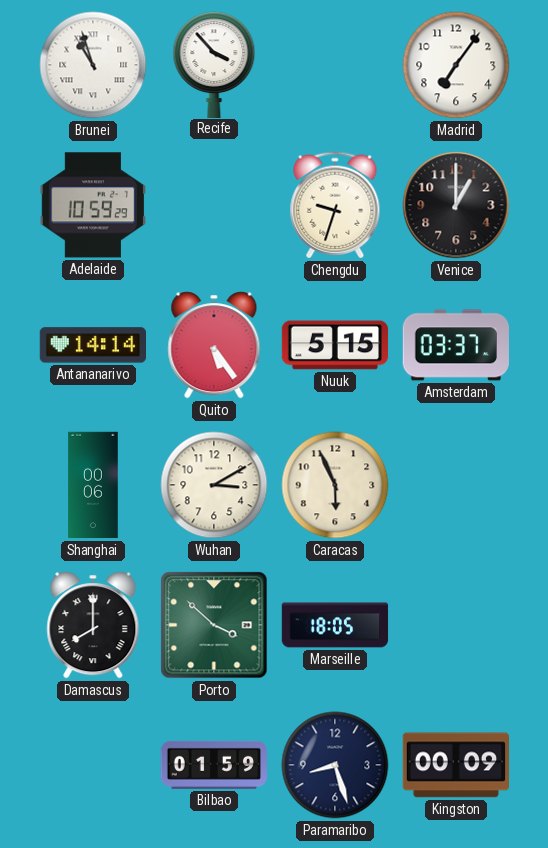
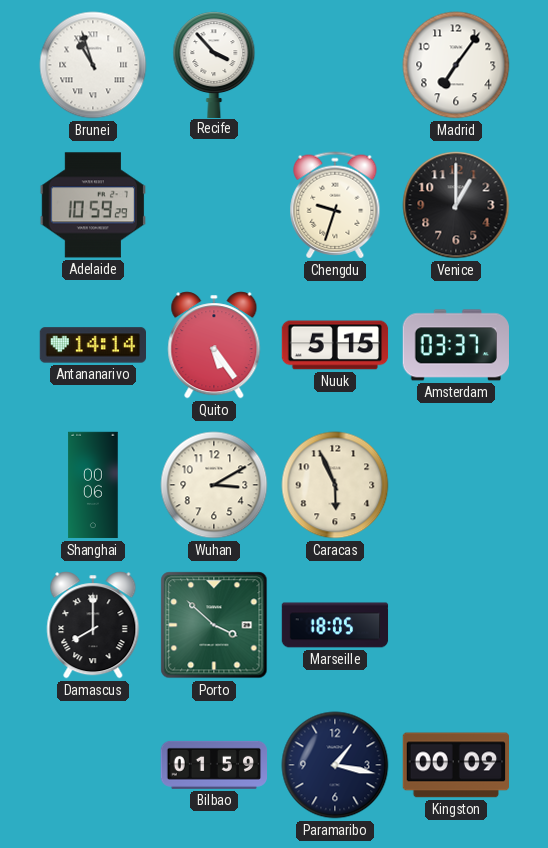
Paramaribo: 8:27 -> 1:17
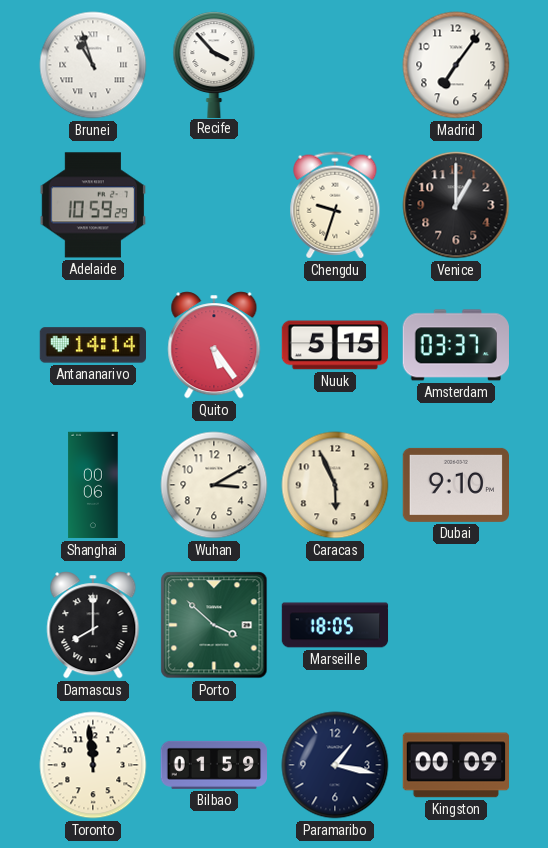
Dubai: none -> 9:10
Toronto: none -> 11:59
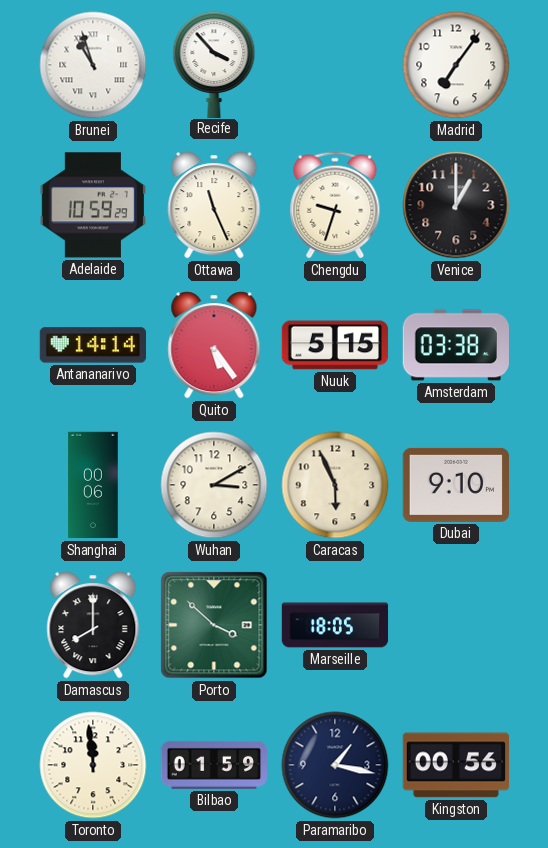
Ottawa: none -> 11:26
Amsterdam: 03:37 -> 03:38
Kingston: 00:09 -> 00:56
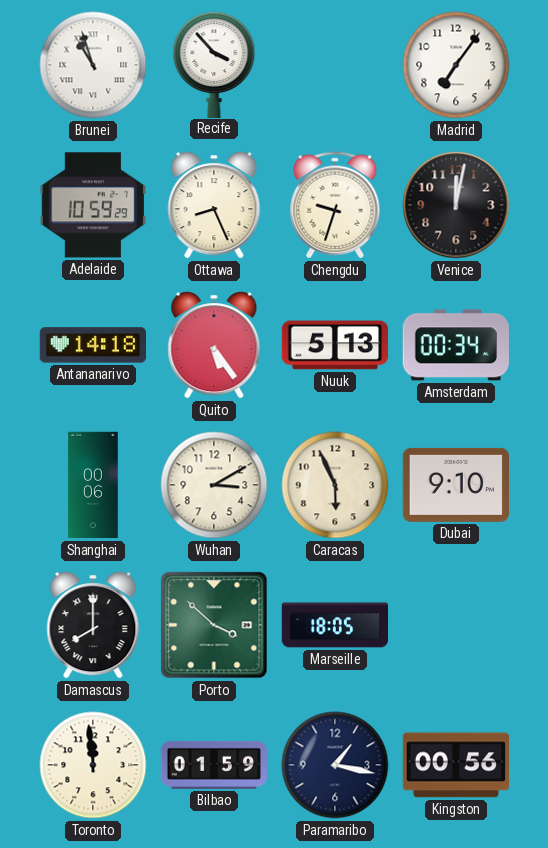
Ottawa: 11:26 -> 8:26
Venice: 1:00 -> 12:02
Antananarivo: 14:14 -> 14:18
Nuuk: 5:15 -> 5:13
Amsterdam: 03:38 -> 00:34
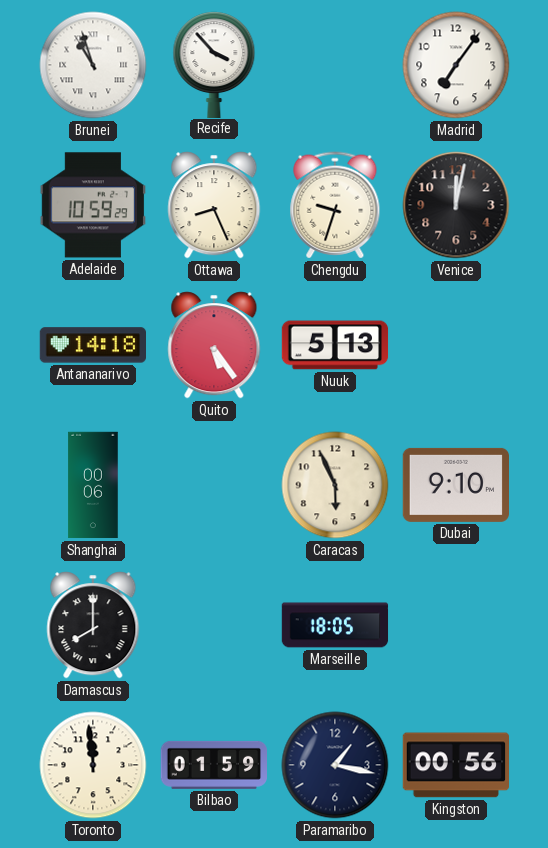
Amsterdam: 00:34 -> none
Wuhan: 3:10 -> none
Porto: 3:52 -> none
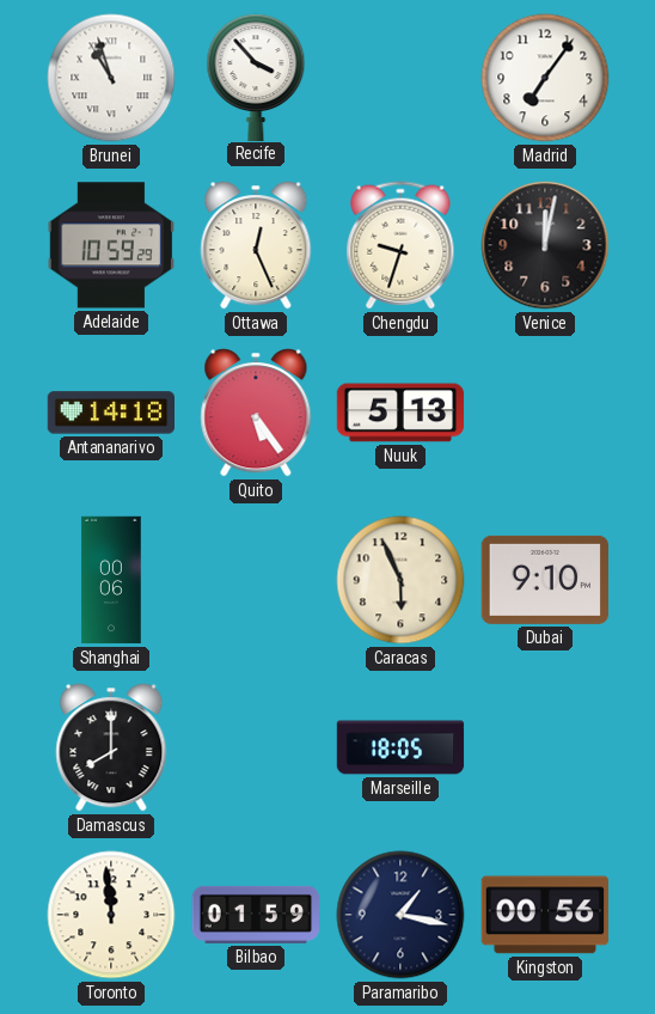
Ottawa: 8:26 -> 12:26
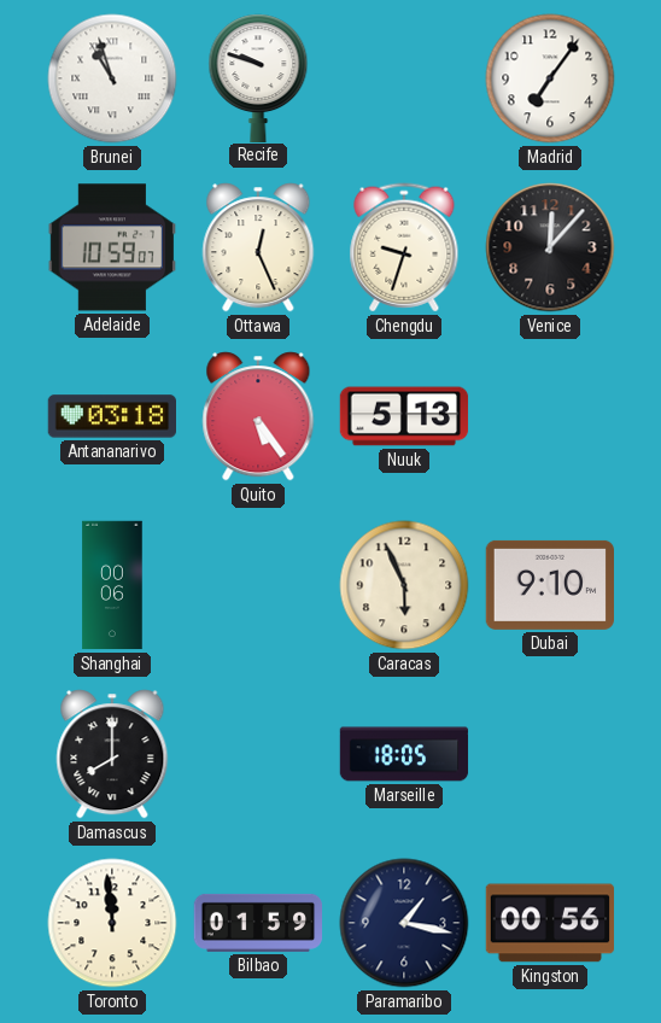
Recife: 3:53 -> 9:48
Adelaide: 10:59:29 -> 10:59:07
Venice: 12:02 -> 12:07
Antananarivo: 14:18 -> 03:18
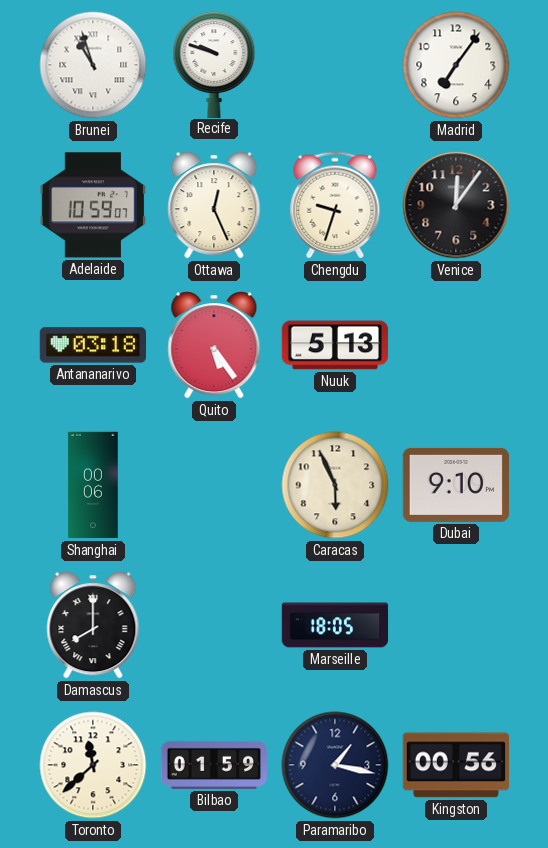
Venice: 12:07 -> 12:06
Toronto: 11:59 -> 11:38
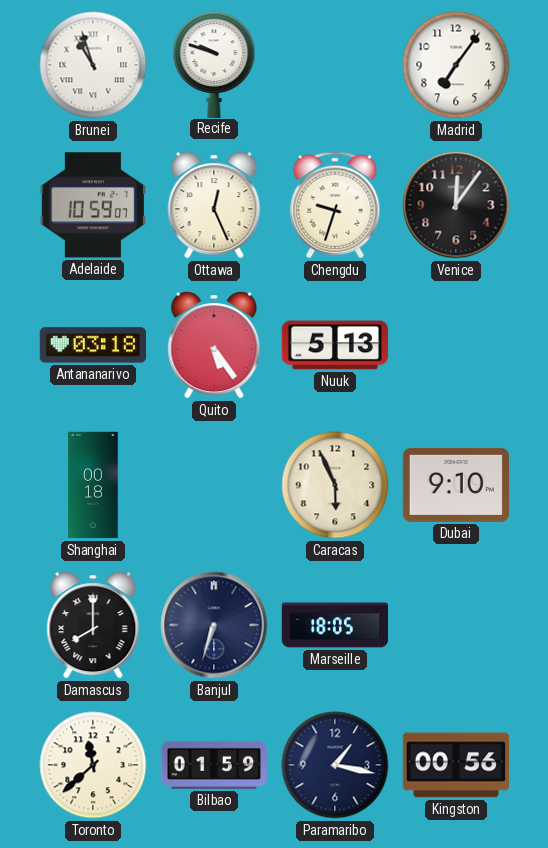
Shanghai: 00:06 -> 00:18
Banjul: none -> 6:33
